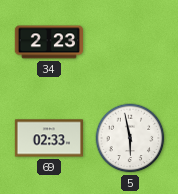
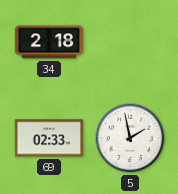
34: 2:23 -> 2:18
5: 5:58 -> 1:58
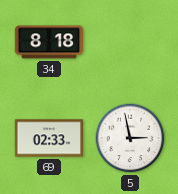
34: 2:18 -> 8:18
5: 1:58 -> 2:58
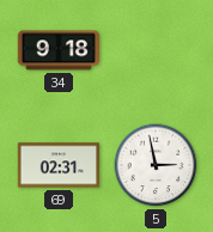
34: 8:18 -> 9:18
69: 02:33 -> 02:31
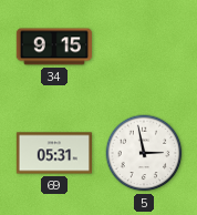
34: 9:18 -> 9:15
69: 02:31 -> 05:31
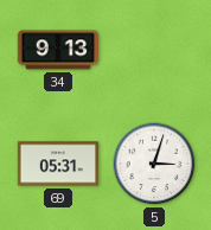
34: 9:15 -> 9:13
5: 2:58 -> 3:03
